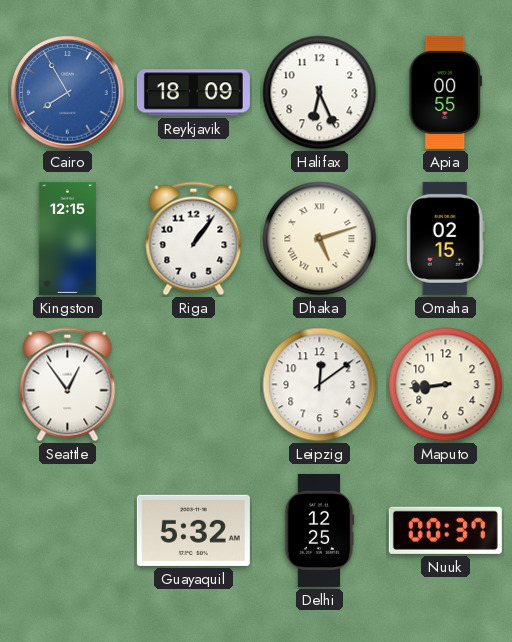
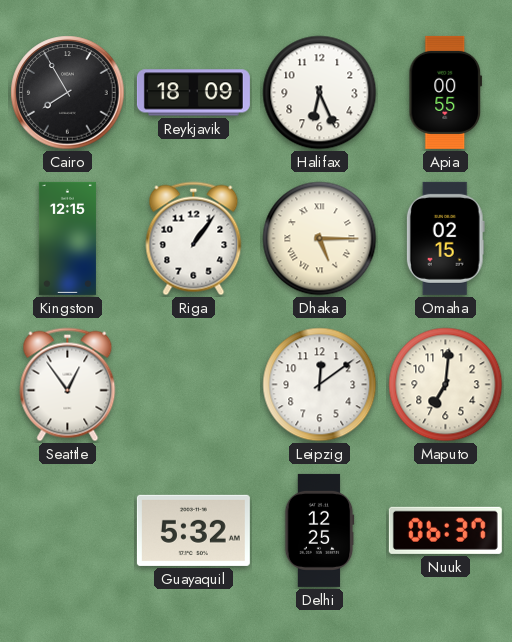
Cairo dial: blue -> black
Dhaka: 5:12 -> 5:15
Maputo: 8:44 -> 7:01
Nuuk: 00:37 -> 06:37
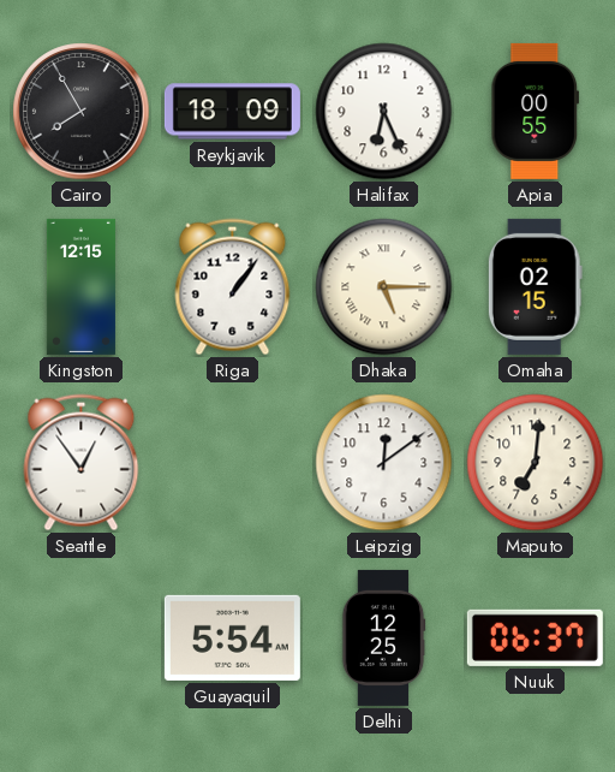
Guayaquil: 5:32 -> 5:54
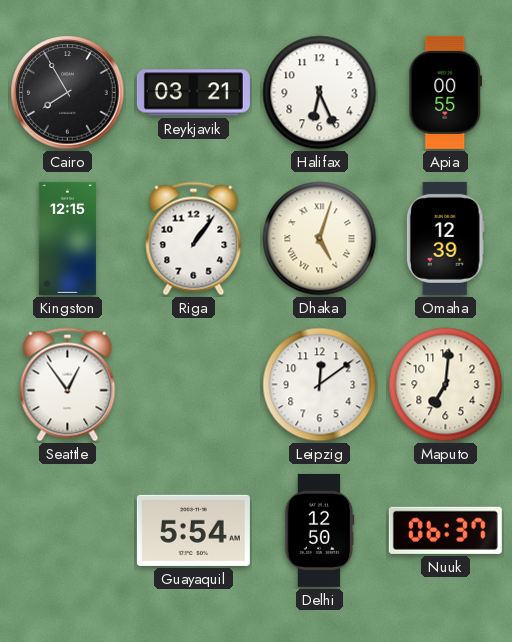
Reykjavik: 18:09 -> 03:21
Dhaka: 5:15 -> 5:03
Omaha: 02:15 -> 12:39
Delhi: 12:25 -> 12:50
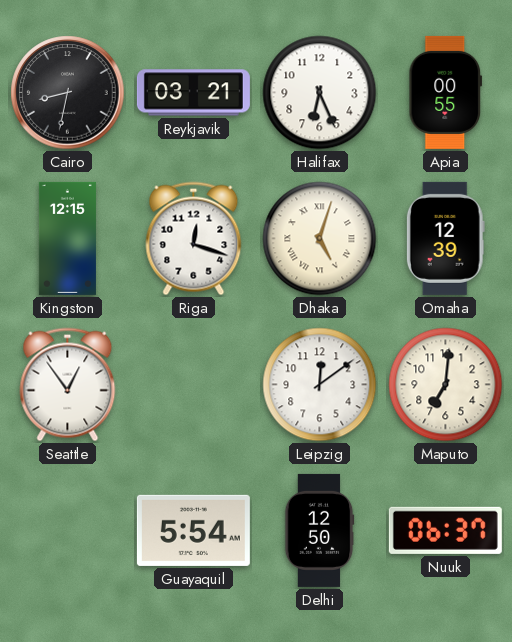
Cairo: 7:55 -> 8:32
Riga: 1:06 -> 12:18
